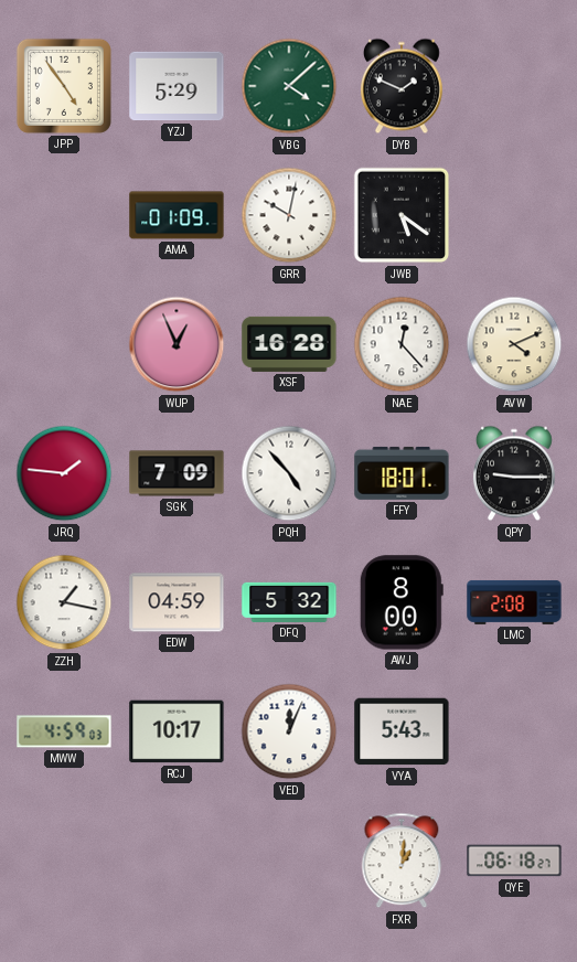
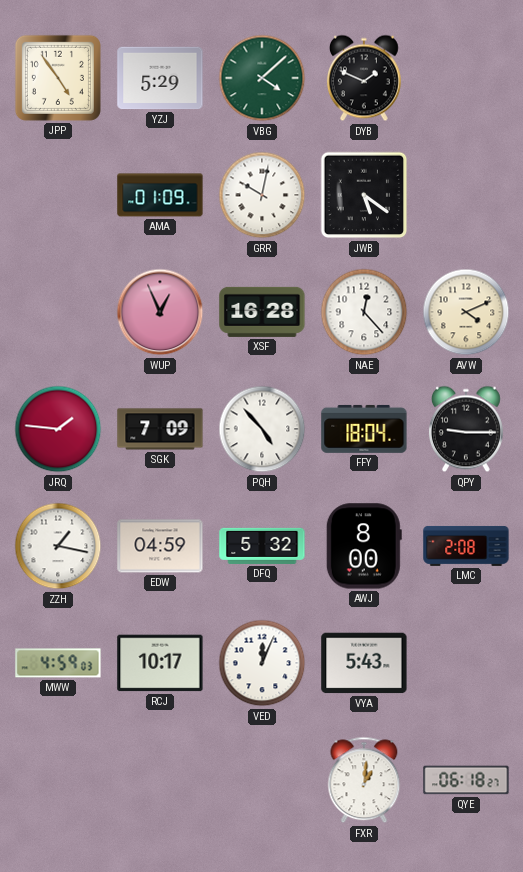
FFY: 18:01 -> 18:04
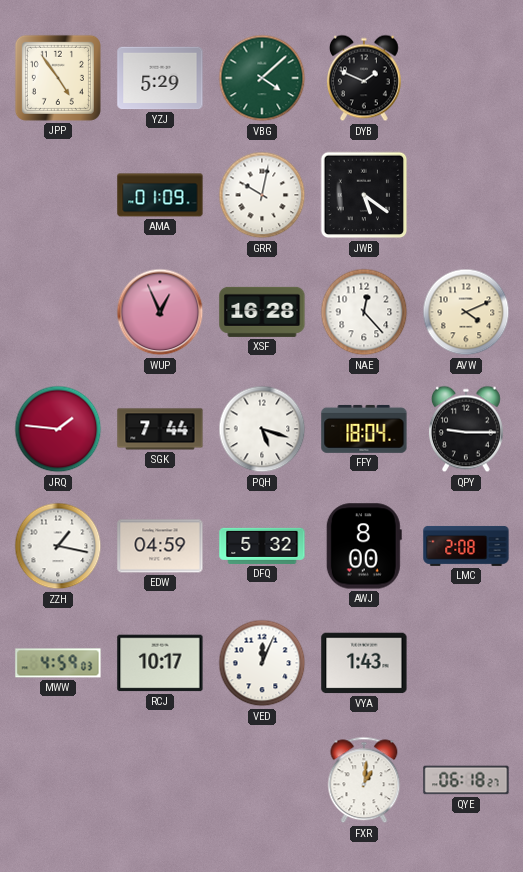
SGK: 7:09 -> 7:44
PQH: 4:53 -> 5:18
VYA: 5:43 -> 1:43
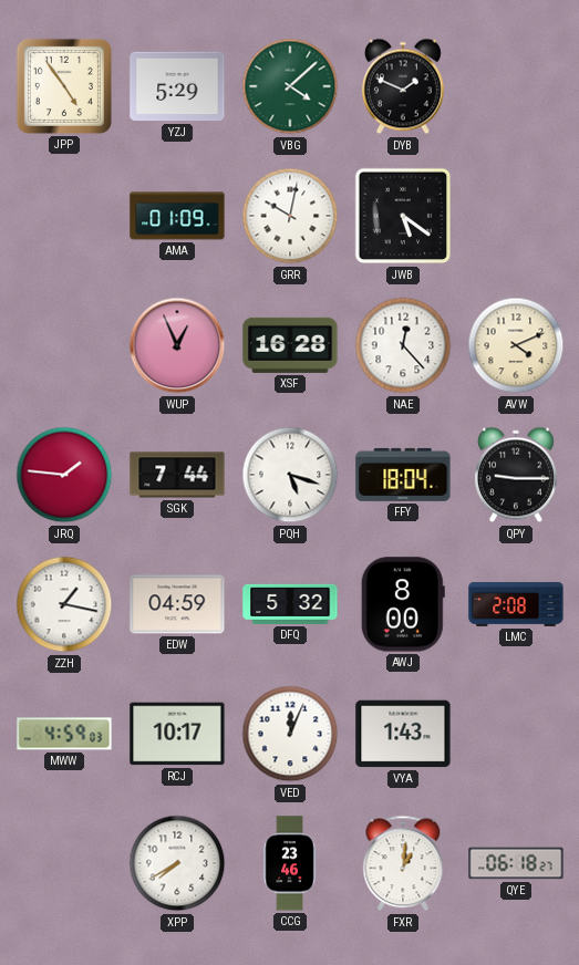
XPP: none -> 7:40
CCG: none -> 23:46
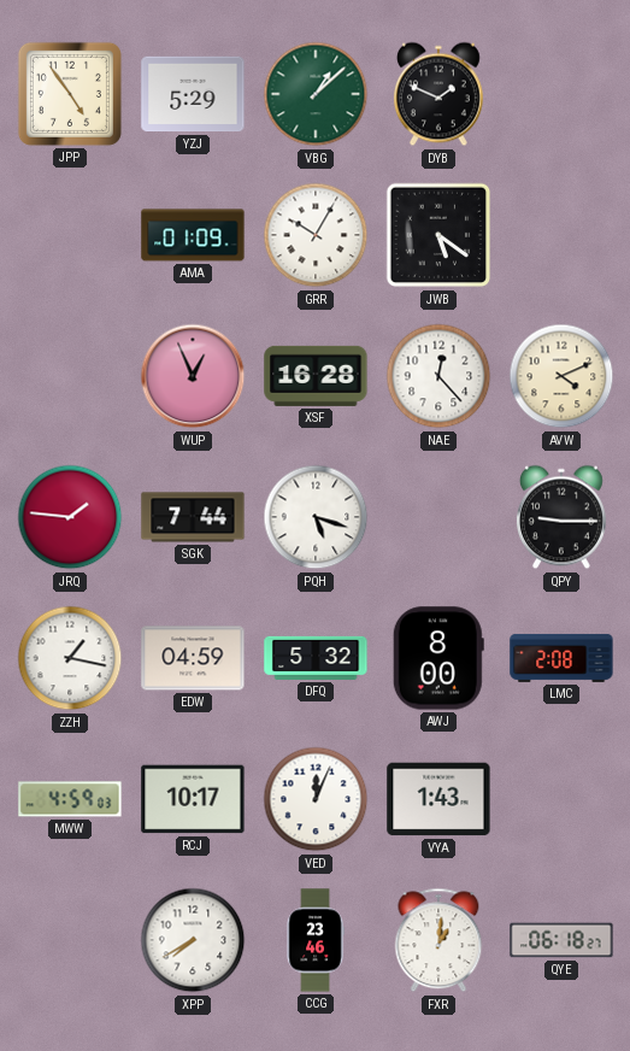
VBG: 4:08 -> 1:08
GRR: 10:02 -> 10:05
FFY: 18:04 -> none
